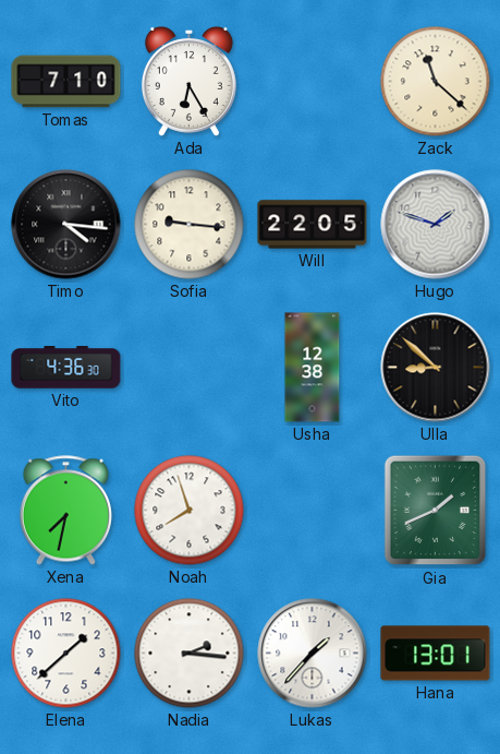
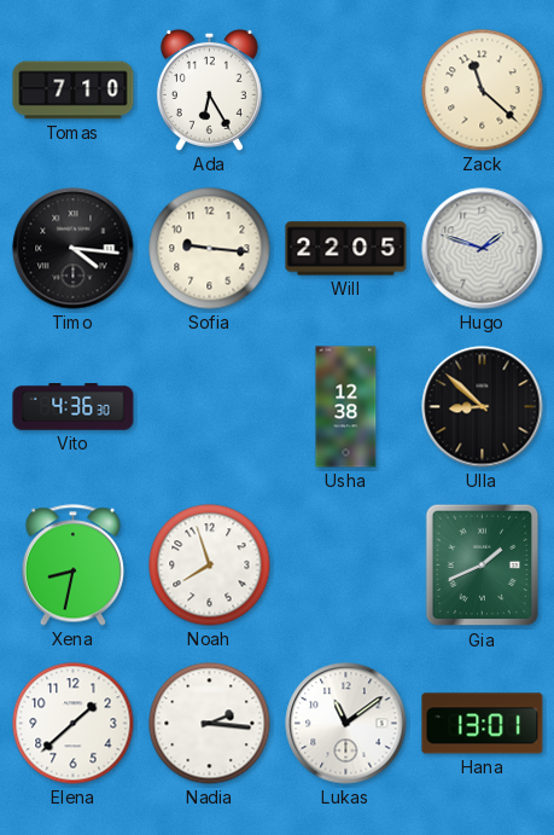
Xena: 7:32 -> 8:32
Lukas: 1:37 -> 11:09
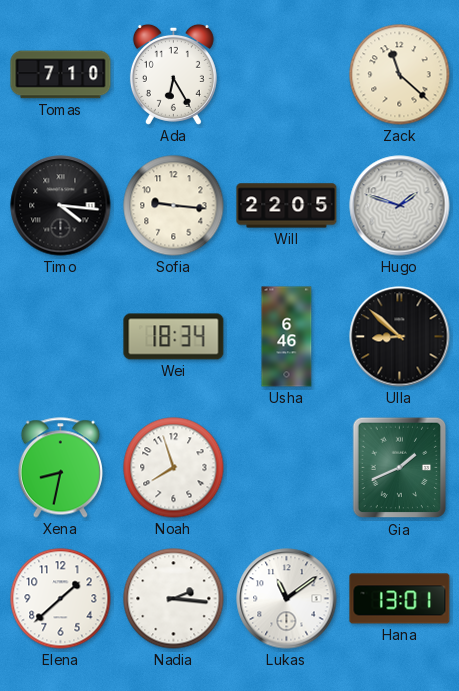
Vito: 4:36 -> none
Wei: none -> 18:34
Usha: 12:38 -> 6:46
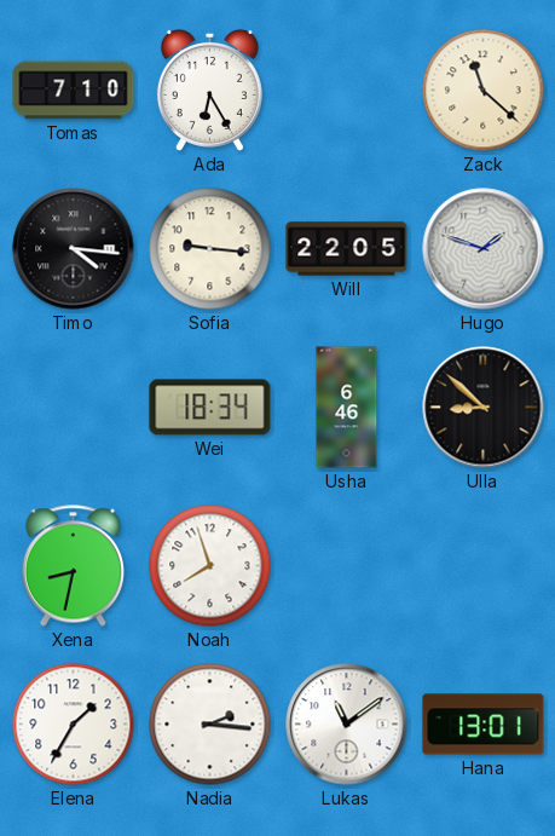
Gia: 1:41 -> none
Elena: 1:38 -> 1:35
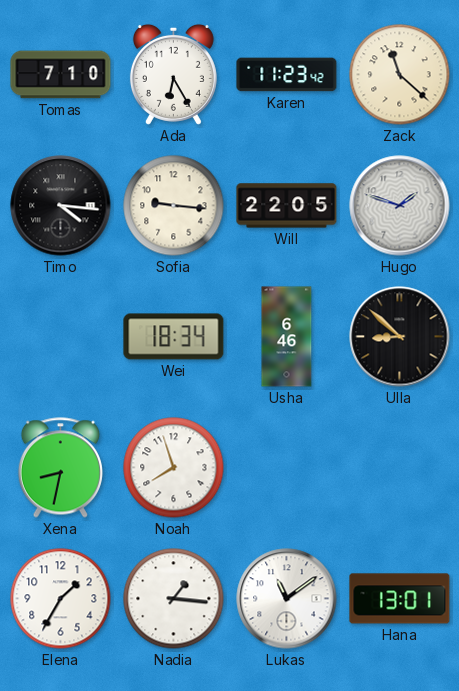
Karen: none -> 11:23
Nadia: 2:16 -> 1:16
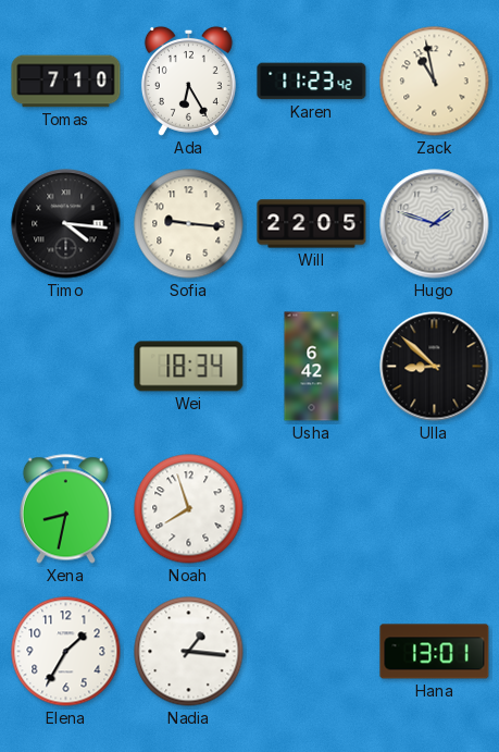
Zack: 11:22 -> 10:58
Usha: 6:46 -> 6:42
Lukas: 11:09 -> none
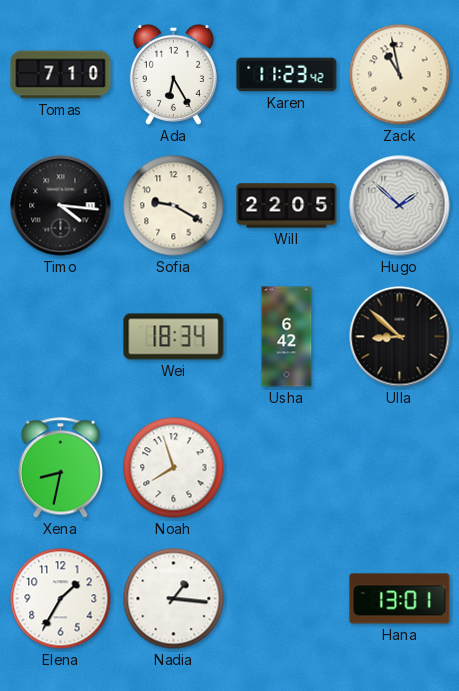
Sofia: 9:16 -> 9:20
Hugo: 1:48 -> 1:52
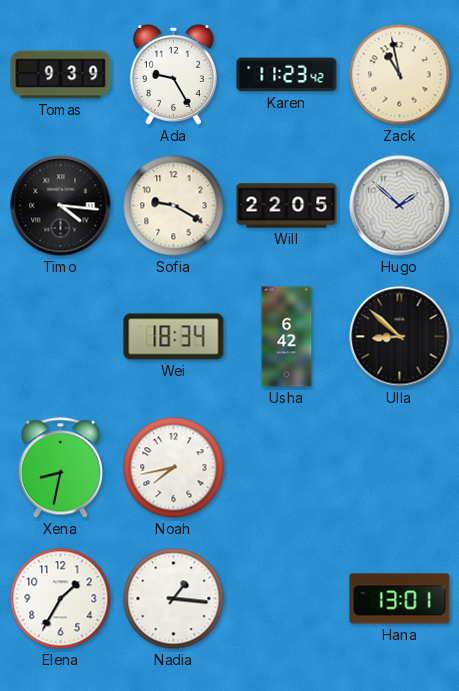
Tomas: 7:10 -> 9:39
Ada: 6:25 -> 9:25
Noah: 7:57 -> 7:43
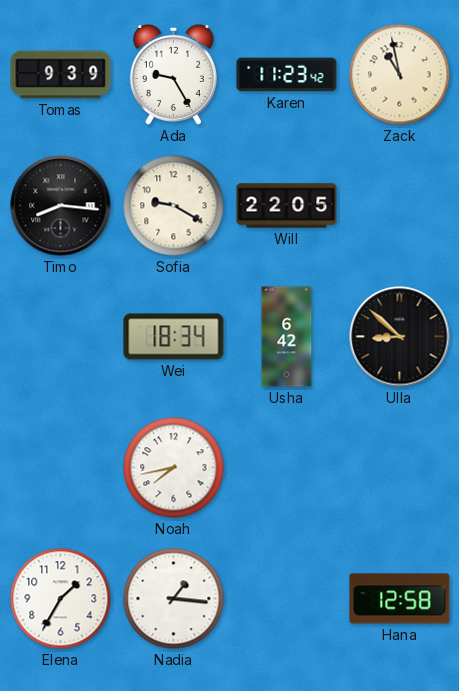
Timo: 4:16 -> 8:16
Hugo: 1:52 -> none
Xena: 8:32 -> none
Hana: 13:01 -> 12:58
